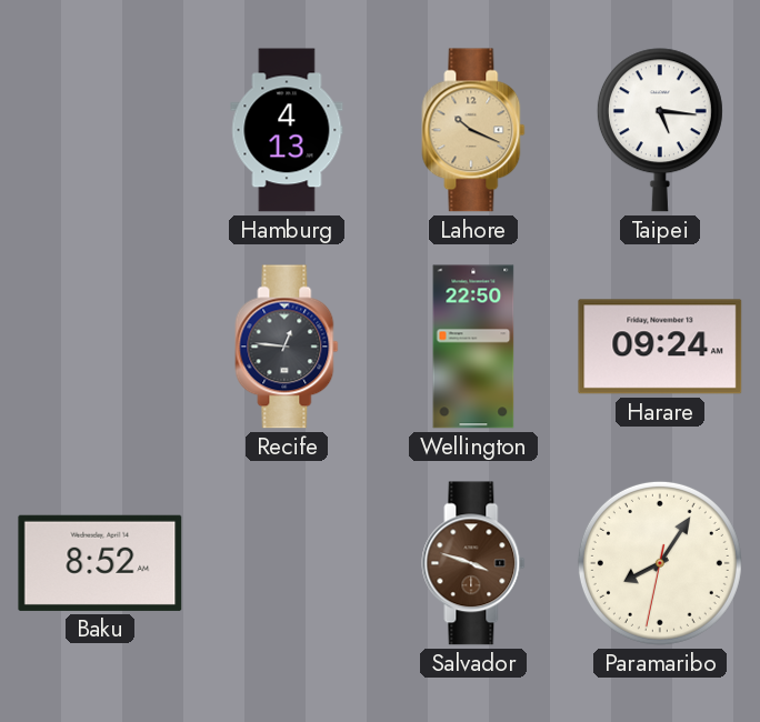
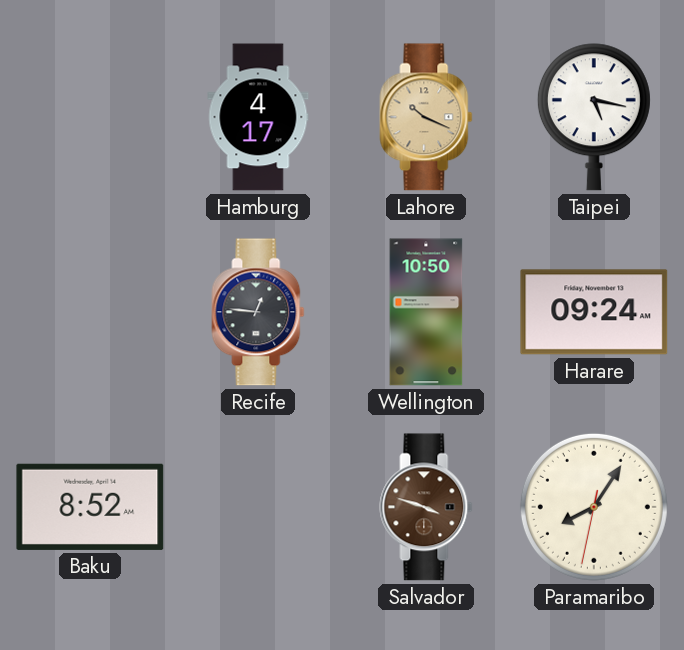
Hamburg: 4:13 -> 4:17
Taipei: 5:16 -> 5:17
Wellington: 22:50 -> 10:50
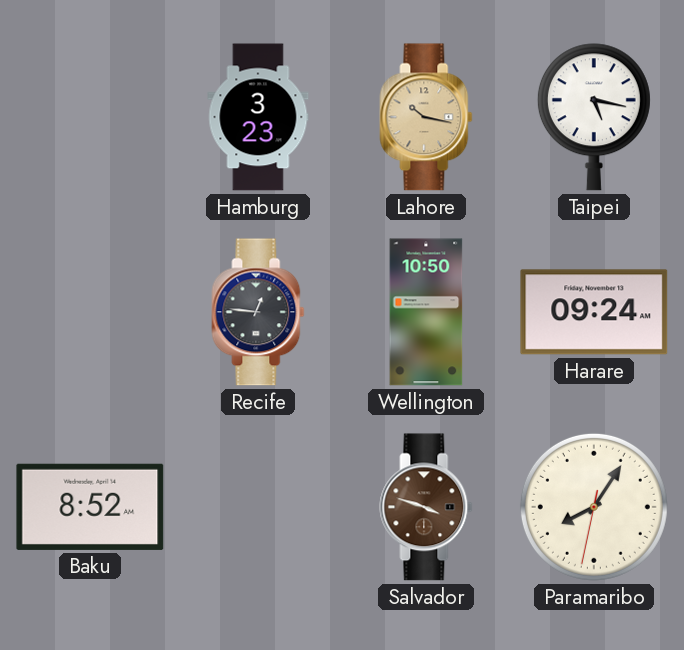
Hamburg: 4:17 -> 3:23
Lahore: 10:19 -> 10:17
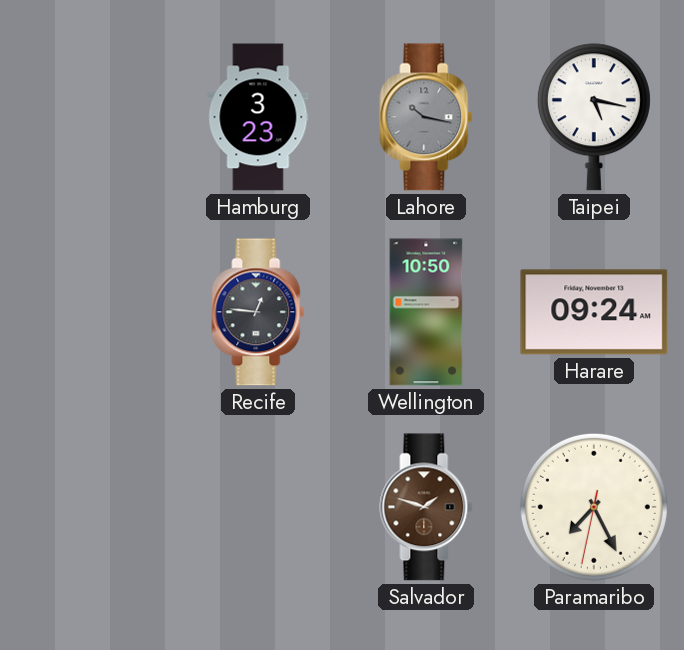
Lahore dial: champagne -> grey
Baku: 8:52 -> none
Salvador: 3:48 -> 1:48
Paramaribo: 8:05 -> 7:25
